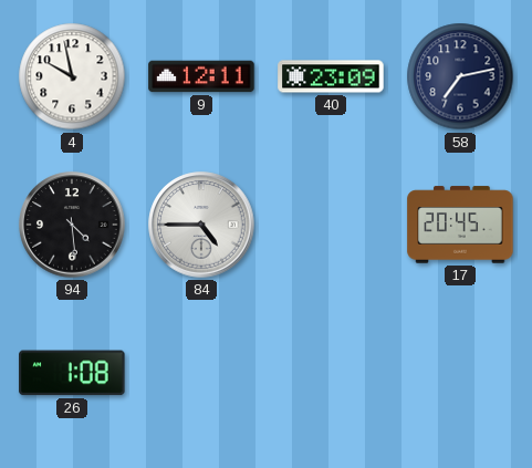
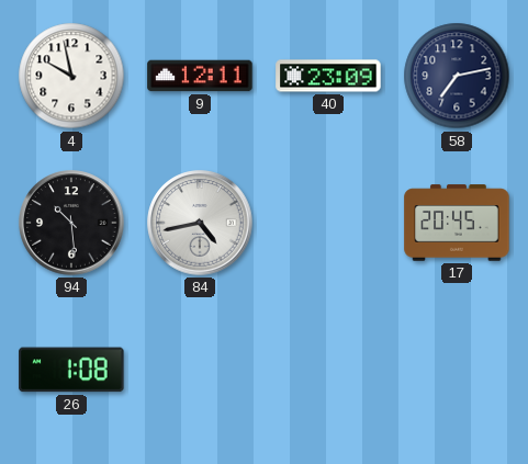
94: 4:29 -> 10:29
84: 4:45 -> 4:43
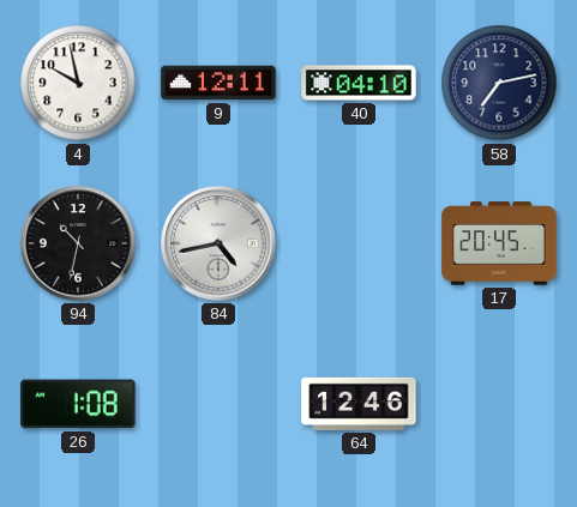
40: 23:09 -> 04:10
94: 10:29 -> 10:32
64: none -> 12:46
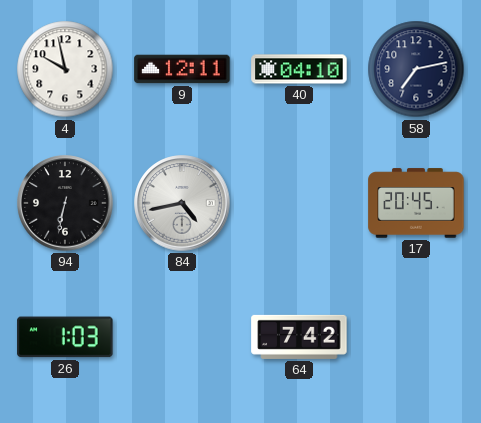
94: 10:32 -> 6:32
26: 1:08 -> 1:03
64: 12:46 -> 7:42
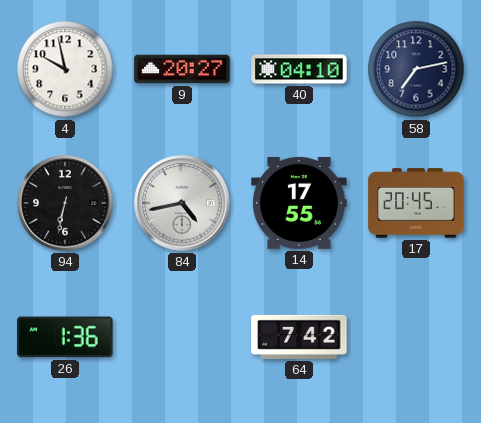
9: 12:11 -> 20:27
14: none -> 17:55
26: 1:03 -> 1:36
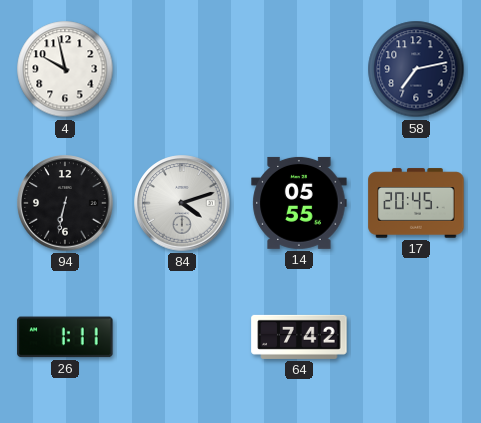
9: 20:27 -> none
40: 04:10 -> none
84: 4:43 -> 4:12
14: 17:55 -> 05:55
26: 1:36 -> 1:11
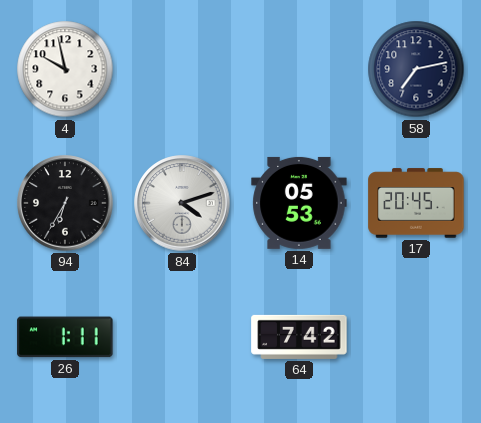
94: 6:32 -> 6:35
14: 05:55 -> 05:53
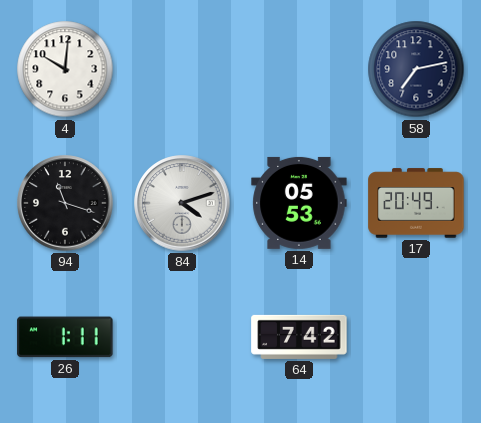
4: 9:58 -> 10:01
94: 6:35 -> 11:18
17: 20:45 -> 20:49
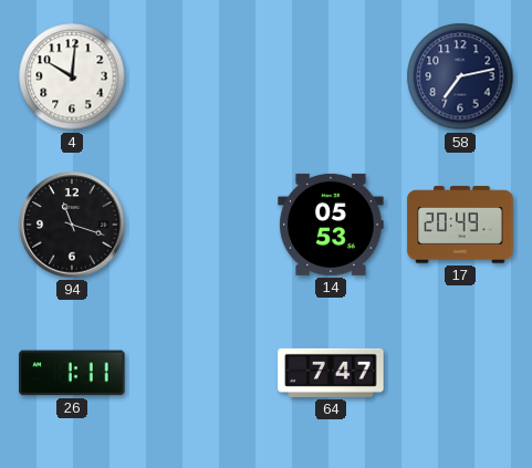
84: 4:12 -> none
64: 7:42 -> 7:47
